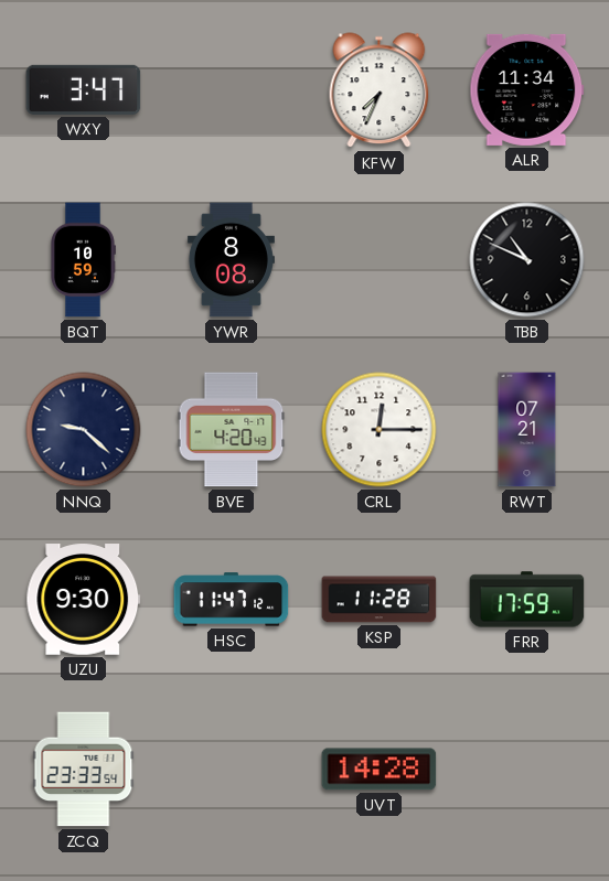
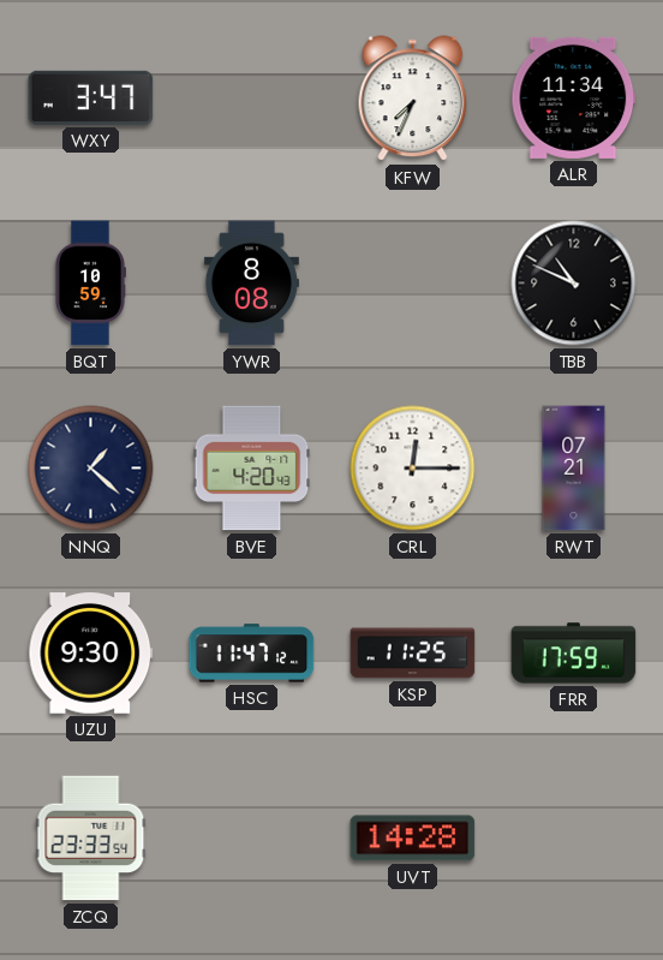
NNQ: 9:22 -> 1:22
KSP: 11:28 -> 11:25
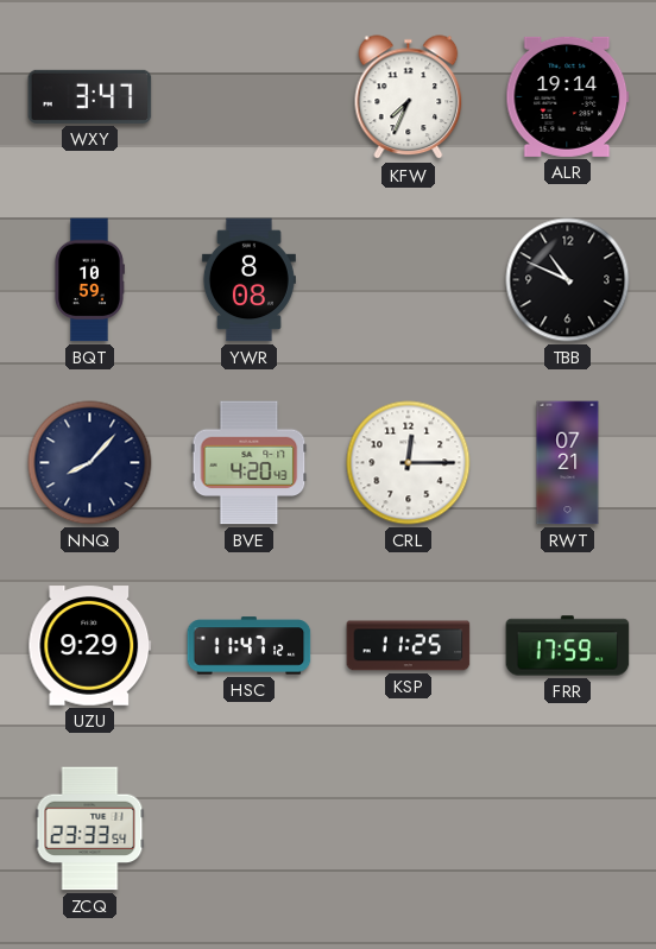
ALR: 11:34 -> 19:14
NNQ: 1:22 -> 8:07
UZU: 9:30 -> 9:29
UVT: 14:28 -> none
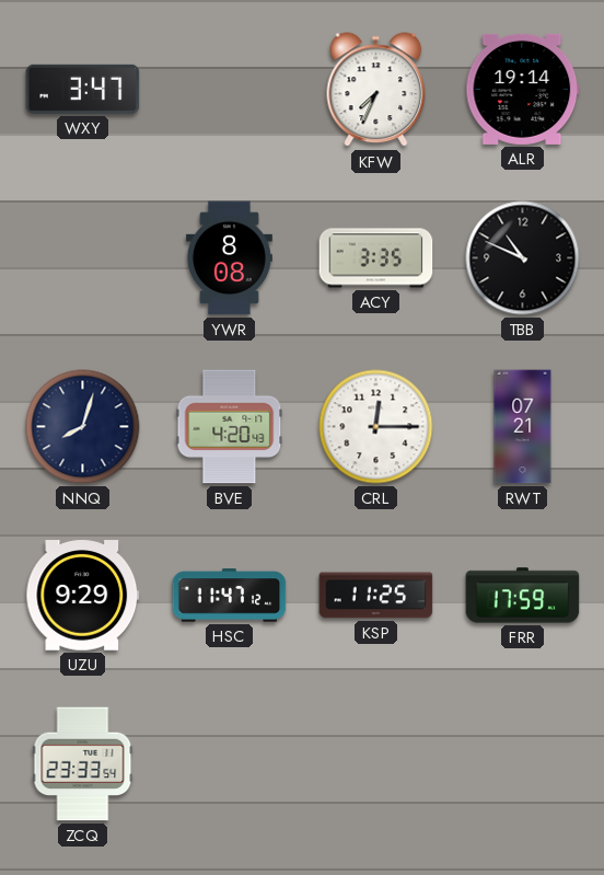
BQT: 10:59 -> none
ACY: none -> 3:35
NNQ: 8:07 -> 8:03
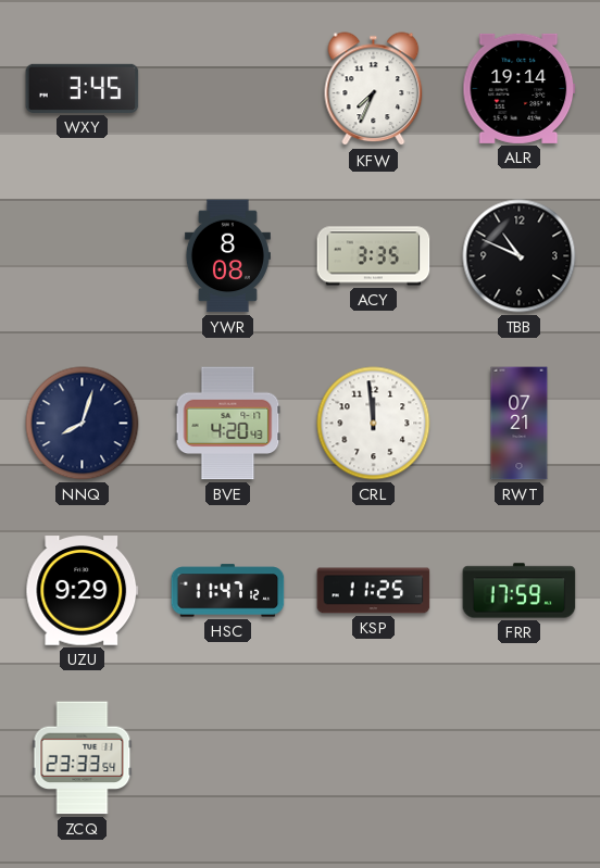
WXY: 3:47 -> 3:45
CRL: 12:15 -> 11:59
